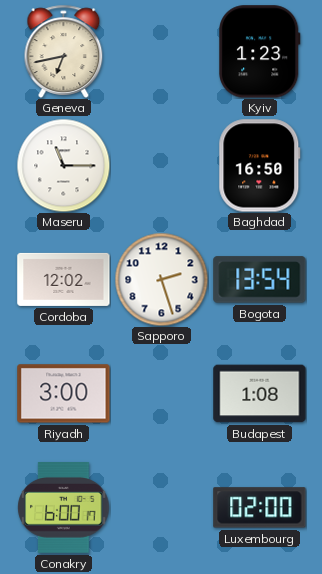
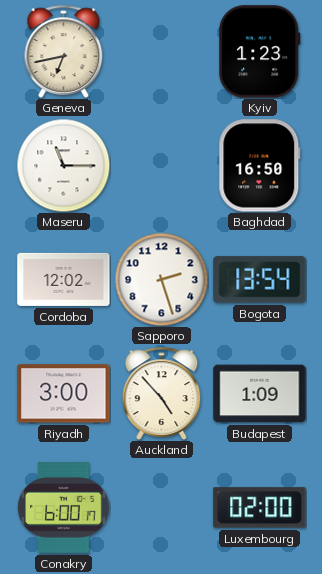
Auckland: none -> 4:53
Budapest: 1:08 -> 1:09
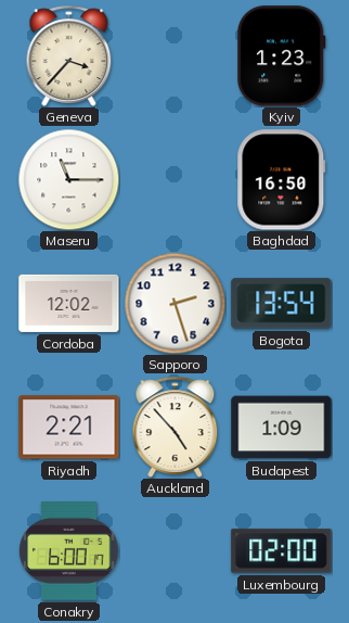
Geneva: 6:43 -> 3:37
Riyadh: 3:00 -> 2:21
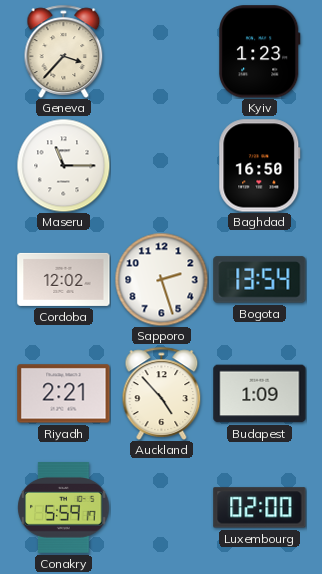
Conakry: 6:00 -> 5:59
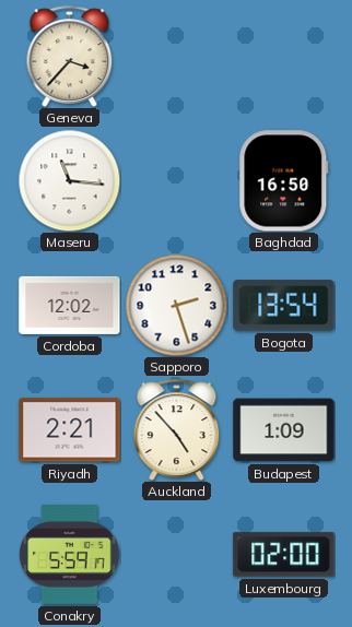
Kyiv: 1:23 -> none
Maseru: 11:15 -> 11:16
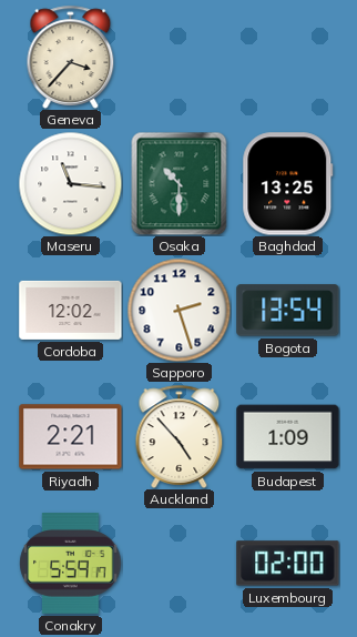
Osaka: none -> 10:30
Baghdad: 16:50 -> 13:25
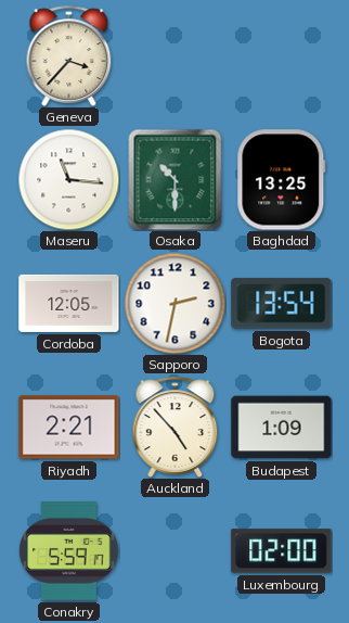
Cordoba: 12:02 -> 12:05
Sapporo: 2:27 -> 2:32
